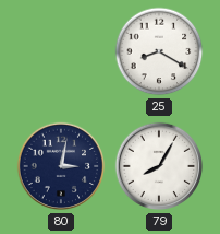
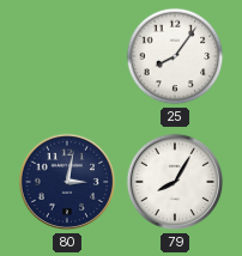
25: 8:20 -> 8:06
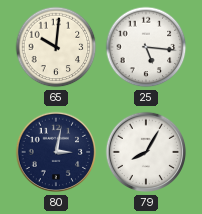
65: none -> 10:01
25: 8:06 -> 5:16
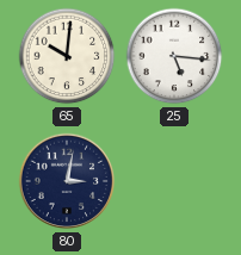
79: 8:05 -> none
